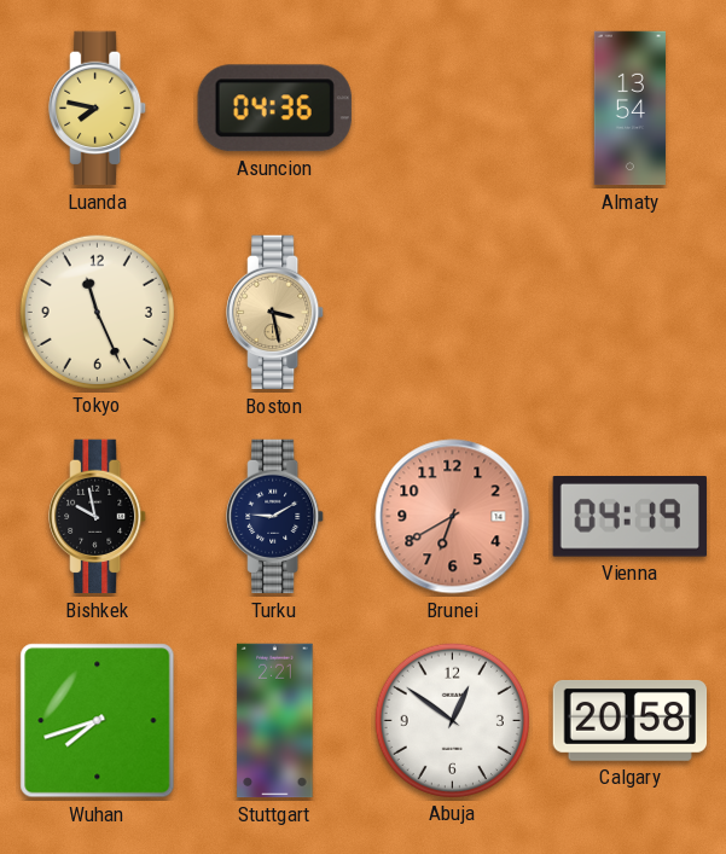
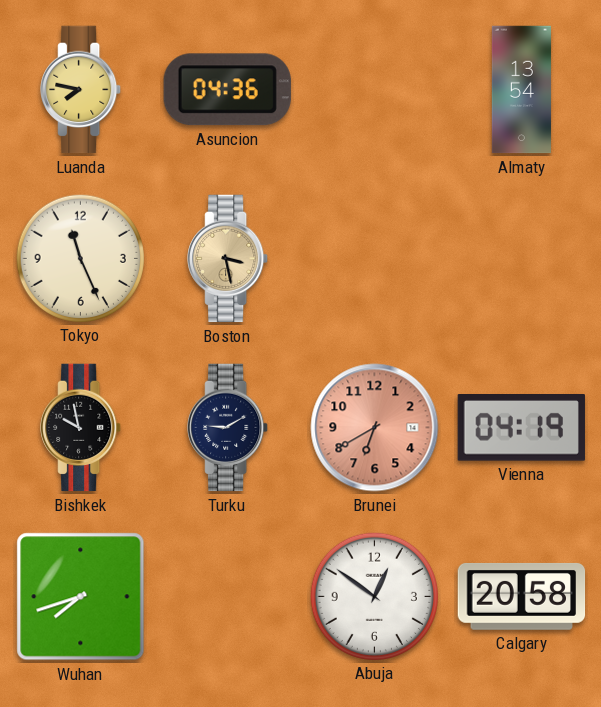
Stuttgart: 2:21 -> none
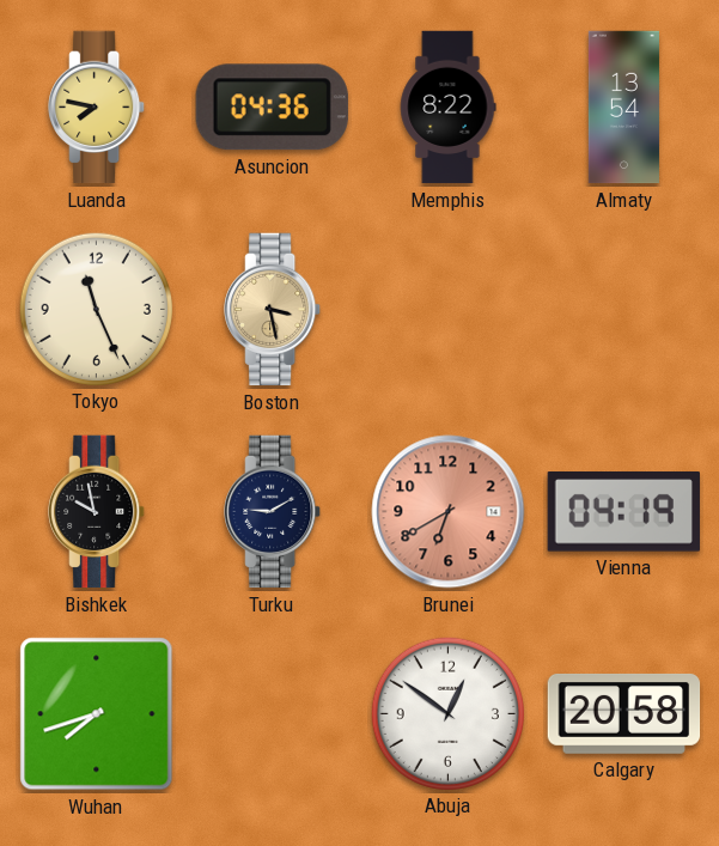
Memphis: none -> 8:22
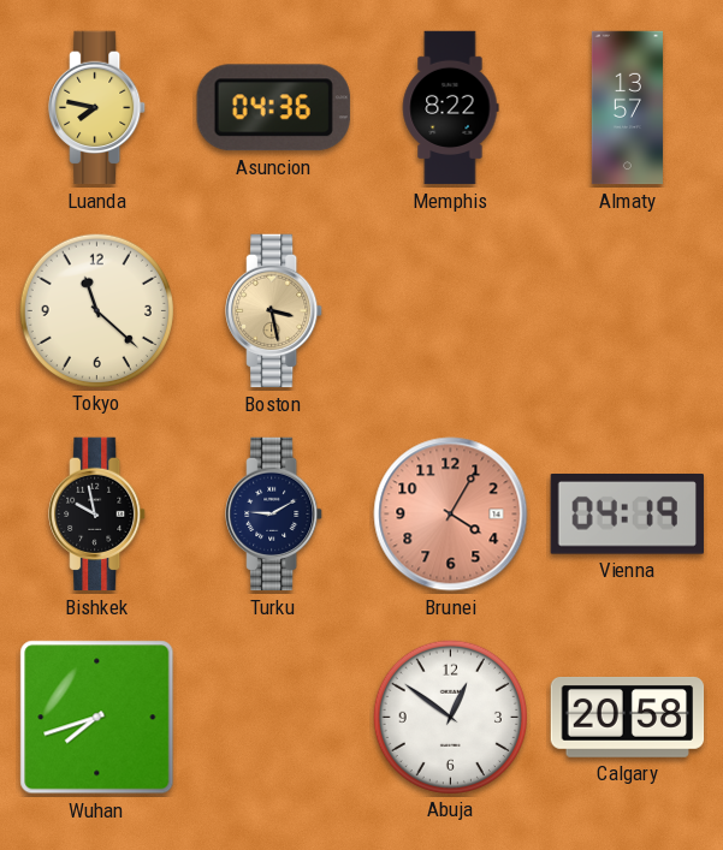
Almaty: 13:54 -> 13:57
Tokyo: 11:26 -> 11:22
Brunei: 6:40 -> 4:05
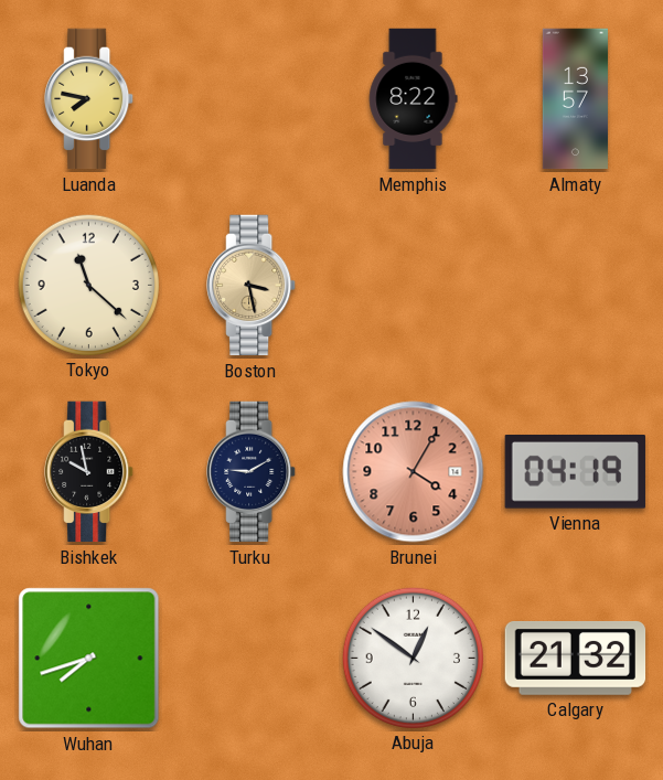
Asuncion: 04:36 -> none
Calgary: 20:58 -> 21:32
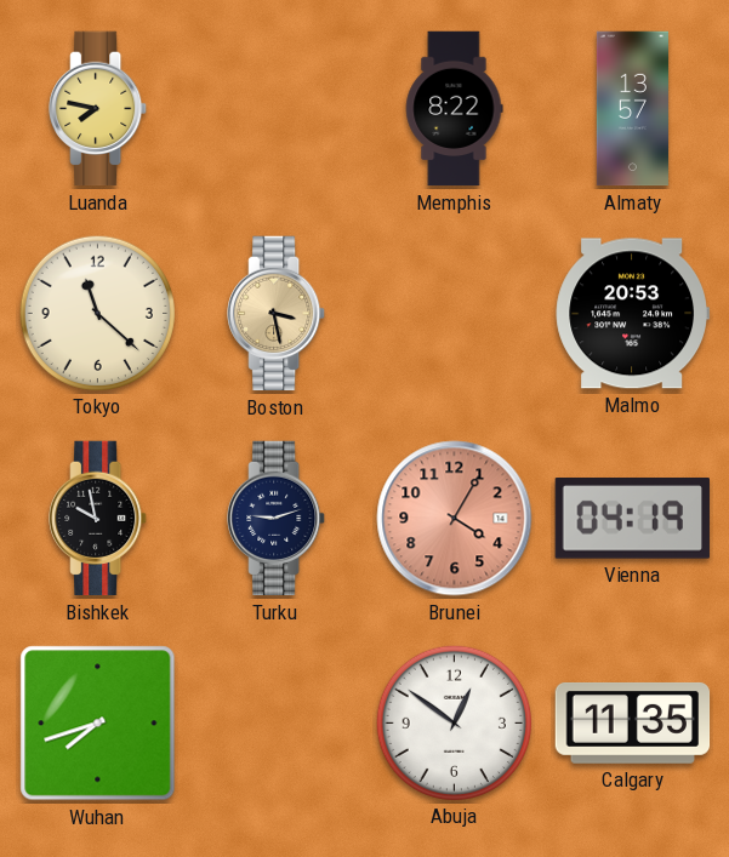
Malmo: none -> 20:53
Turku: 9:10 -> 9:12
Calgary: 21:32 -> 11:35
